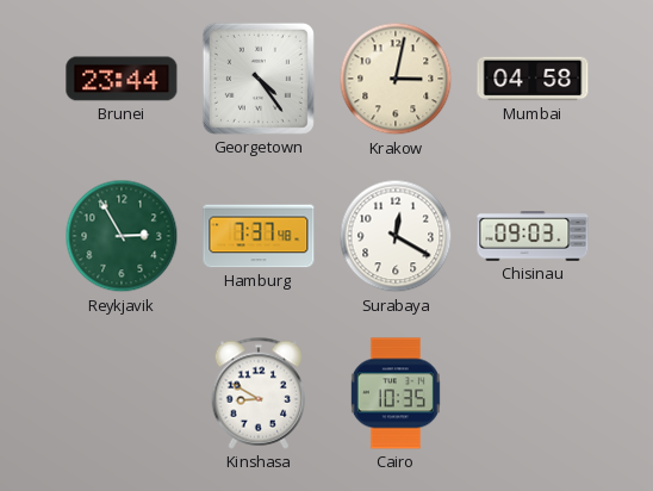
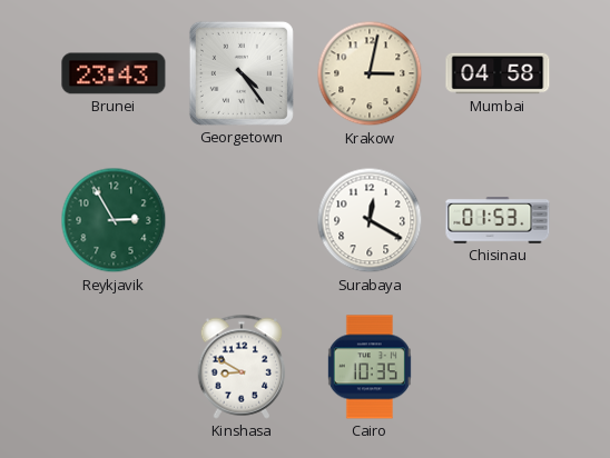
Brunei: 23:44 -> 23:43
Hamburg: 7:37 -> none
Chisinau: 09:03 -> 01:53
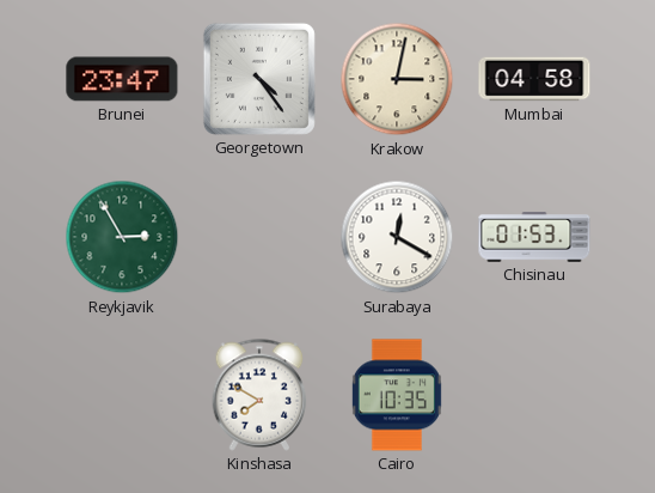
Brunei: 23:43 -> 23:47
Kinshasa: 8:50 -> 7:50
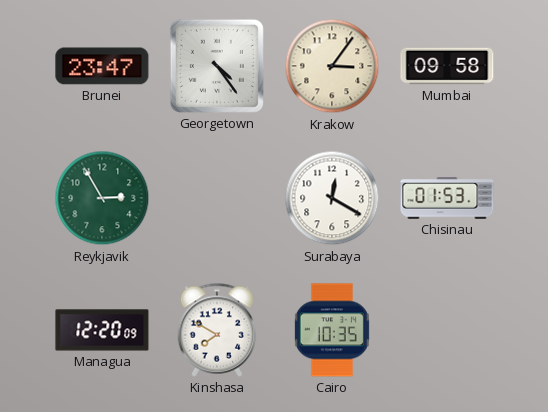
Krakow: 3:02 -> 3:06
Mumbai: 04:58 -> 09:58
Managua: none -> 12:20
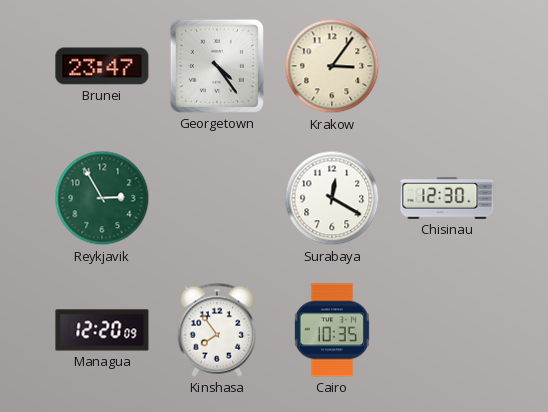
Mumbai: 09:58 -> none
Chisinau: 01:53 -> 12:30
Kinshasa: 7:50 -> 7:54
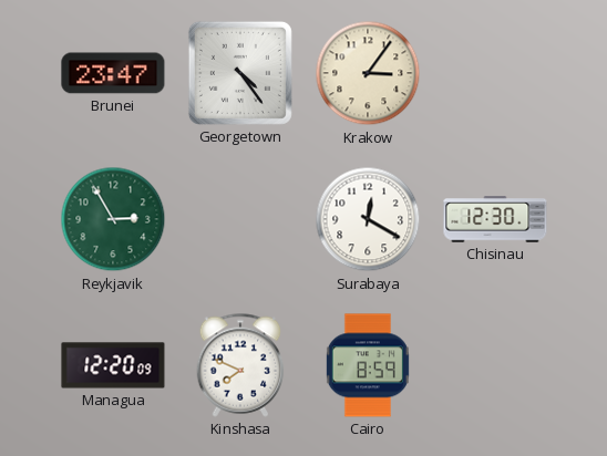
Kinshasa: 7:54 -> 7:49
Cairo: 10:35 -> 8:59
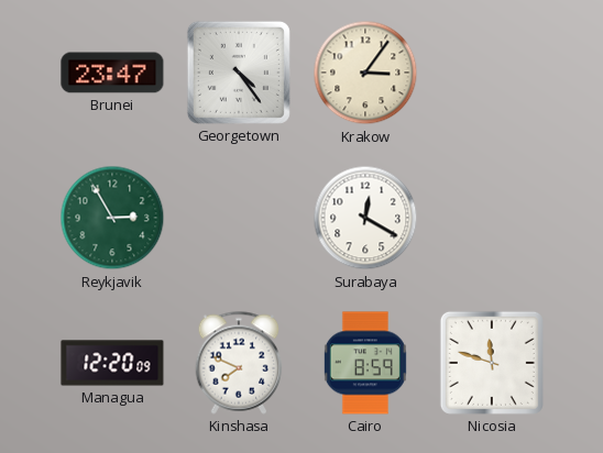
Chisinau: 12:30 -> none
Nicosia: none -> 11:48
